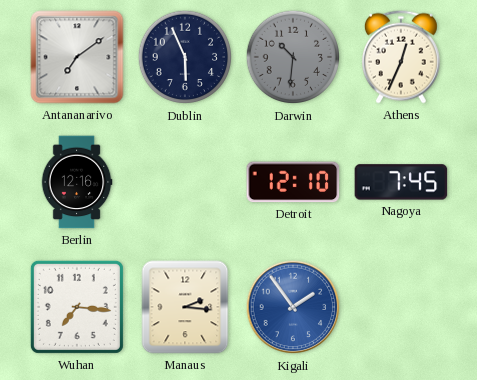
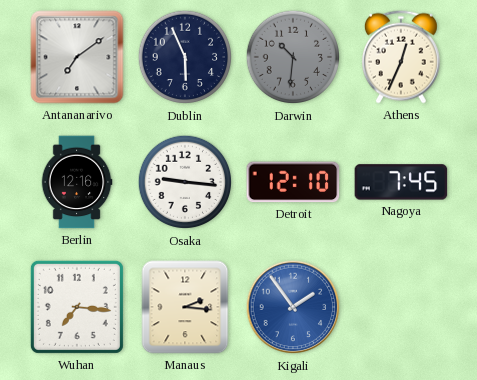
Osaka: none -> 9:16
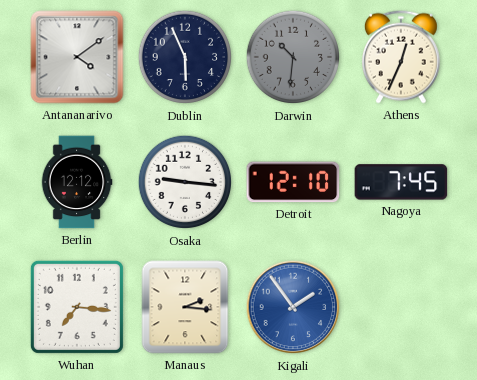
Antananarivo: 7:09 -> 4:09
Berlin: 12:16 -> 12:12
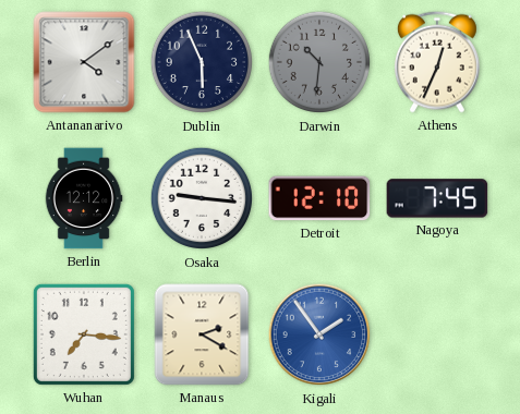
Manaus: 2:16 -> 2:20
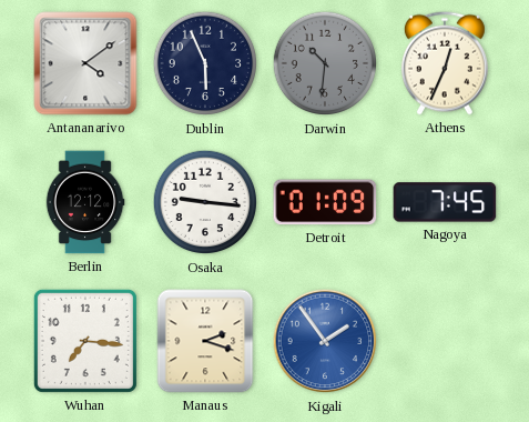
Detroit: 12:10 -> 01:09
Manaus: 2:20 -> 2:18
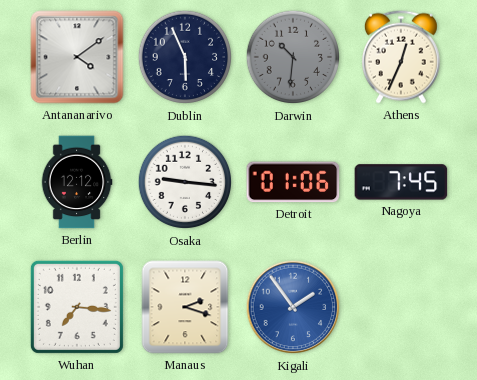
Detroit: 01:09 -> 01:06
